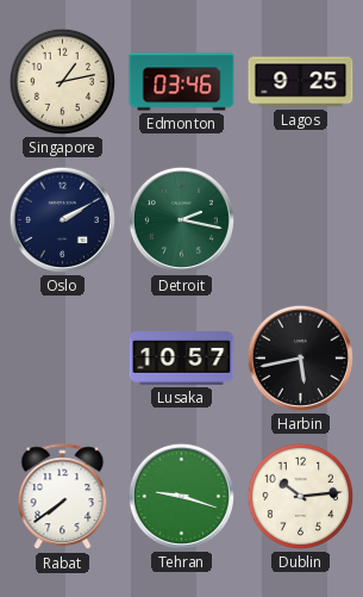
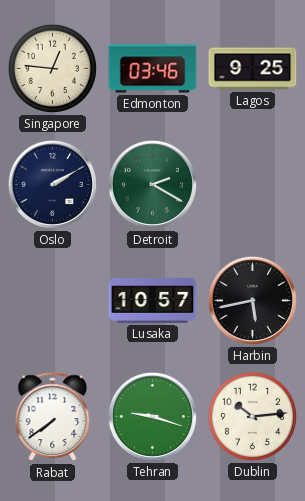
Singapore: 1:13 -> 12:46
Detroit: 2:17 -> 2:20
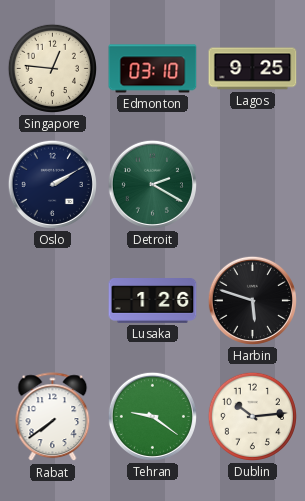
Edmonton: 03:46 -> 03:10
Lusaka: 10:57 -> 1:26
Harbin: 5:43 -> 5:48
Tehran: 9:18 -> 9:21
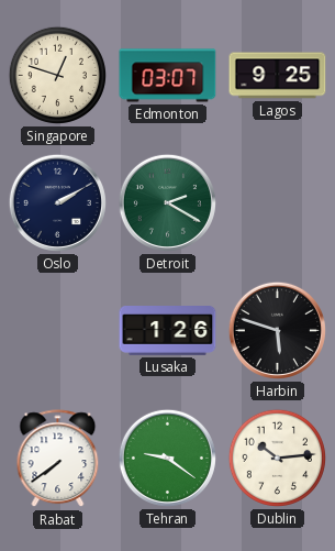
Singapore: 12:46 -> 12:48
Edmonton: 03:10 -> 03:07
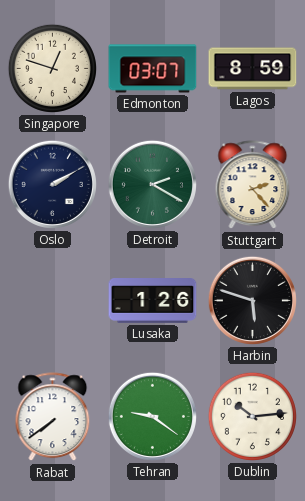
Lagos: 9:25 -> 8:59
Stuttgart: none -> 2:23
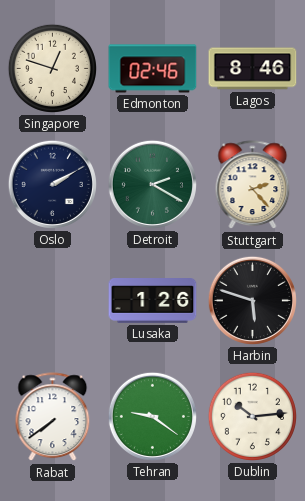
Edmonton: 03:07 -> 02:46
Lagos: 8:59 -> 8:46
